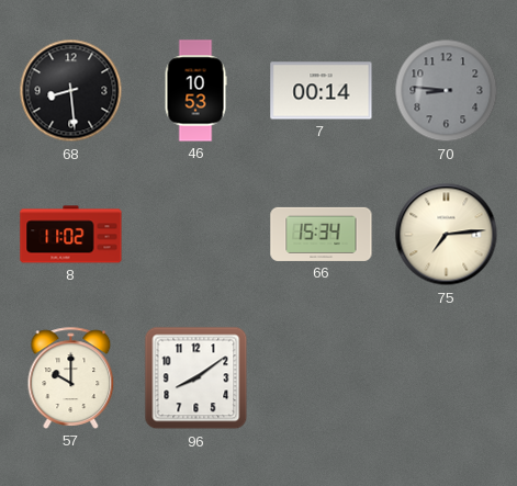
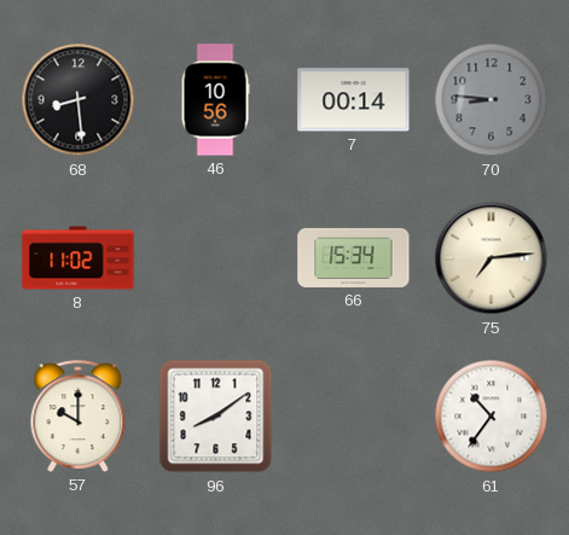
46: 10:53 -> 10:56
61: none -> 10:36
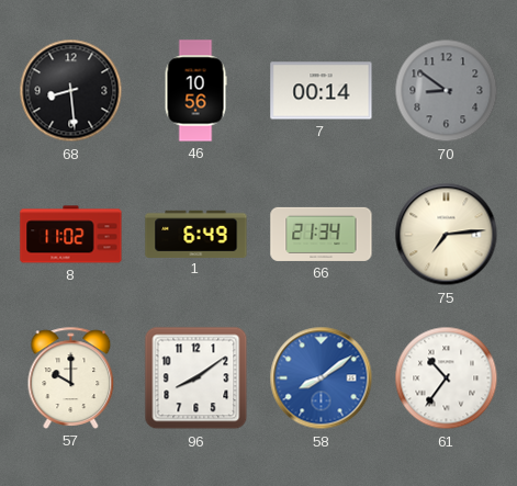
70: 8:46 -> 8:51
1: none -> 6:49
66: 15:34 -> 21:34
58: none -> 8:09
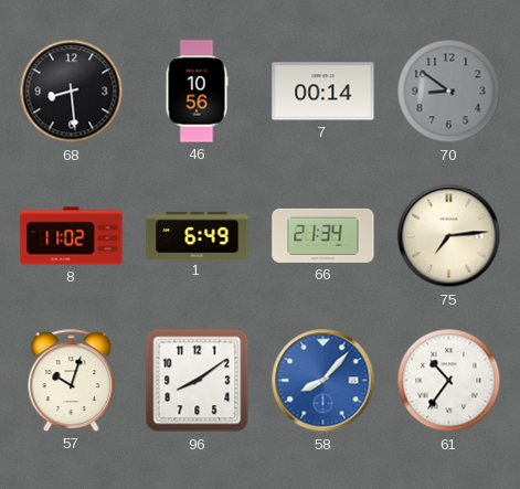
57: 10:00 -> 10:03
58: 8:09 -> 8:07
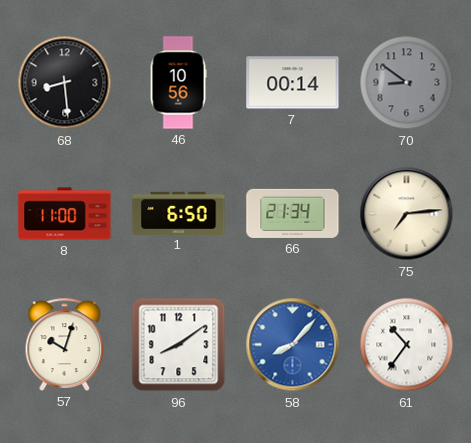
8: 11:02 -> 11:00
1: 6:49 -> 6:50
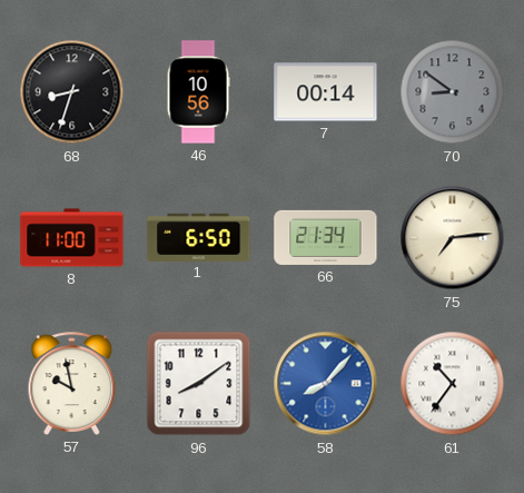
68: 8:29 -> 8:33
57: 10:03 -> 9:58
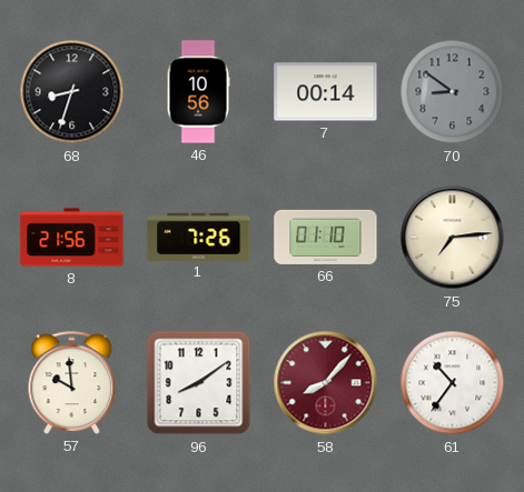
8: 11:00 -> 21:56
1: 6:50 -> 7:26
66: 21:34 -> 01:10
57: 9:58 -> 9:59
58 dial: blue -> burgundy
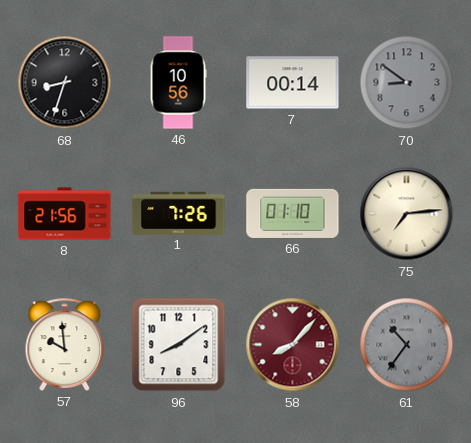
61 dial: white -> grey
